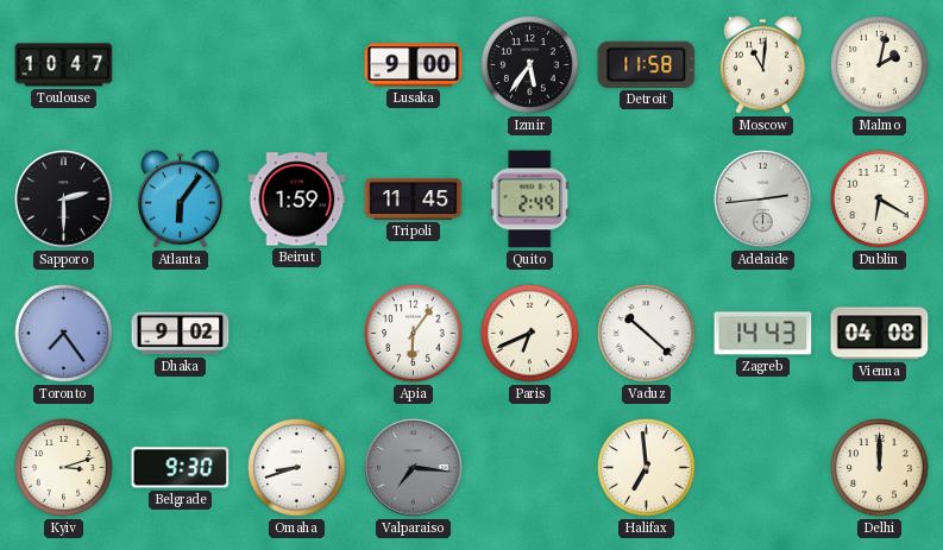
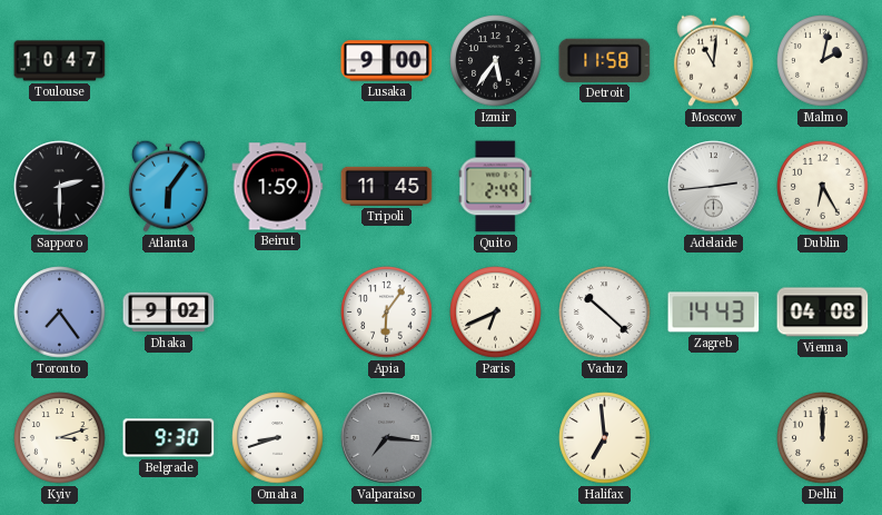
Dublin: 6:20 -> 6:25
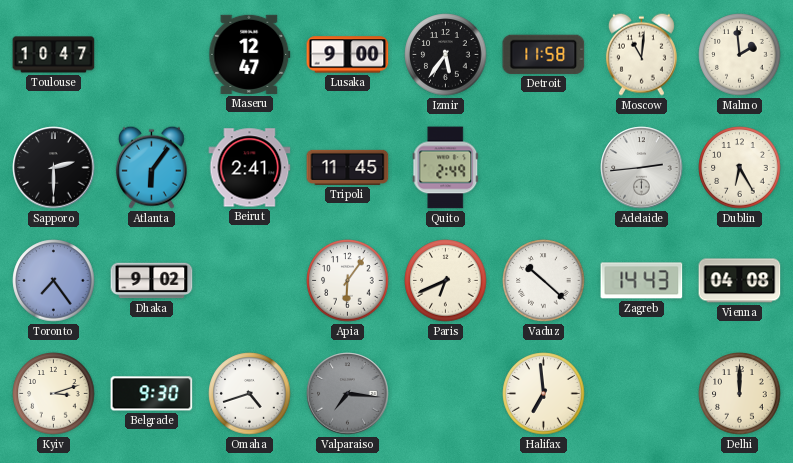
Maseru: none -> 12:47
Malmo: 2:02 -> 1:59
Beirut: 1:59 -> 2:41
Omaha: 8:42 -> 4:42
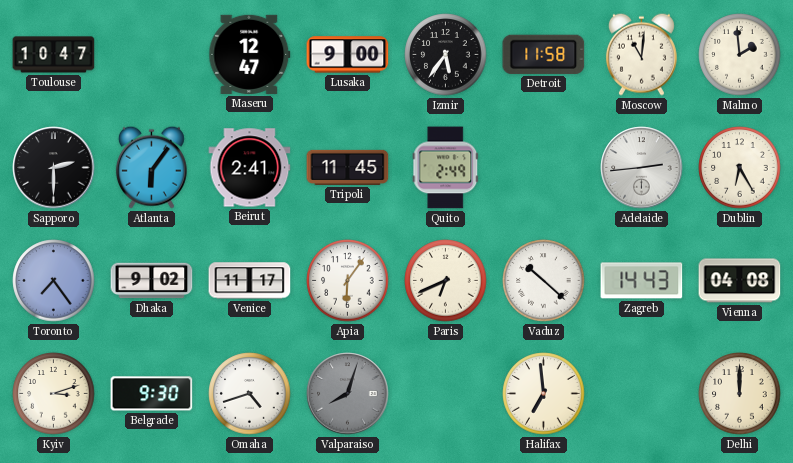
Venice: none -> 11:17
Valparaiso: 7:16 -> 8:03
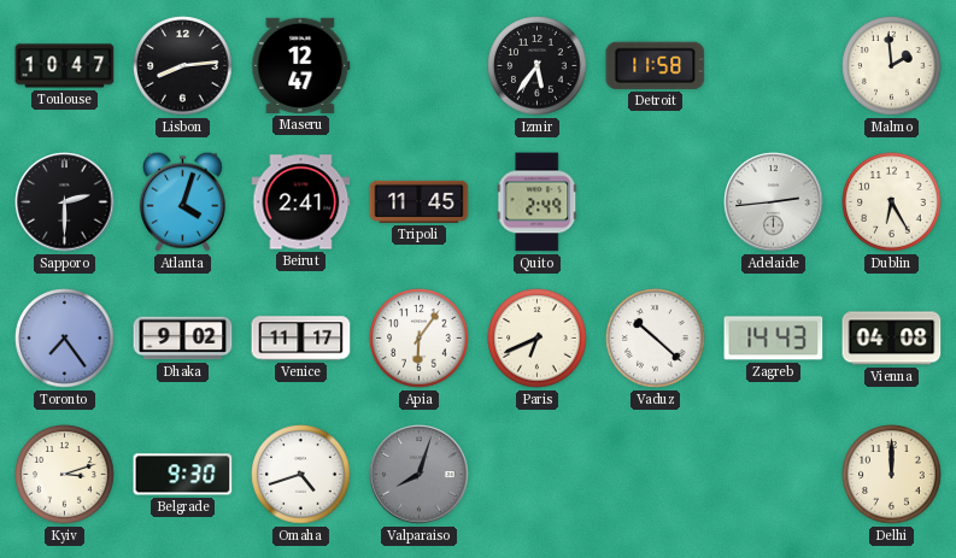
Lisbon: none -> 8:14
Lusaka: 9:00 -> none
Moscow: 11:01 -> none
Atlanta: 6:06 -> 4:03
Halifax: 6:59 -> none
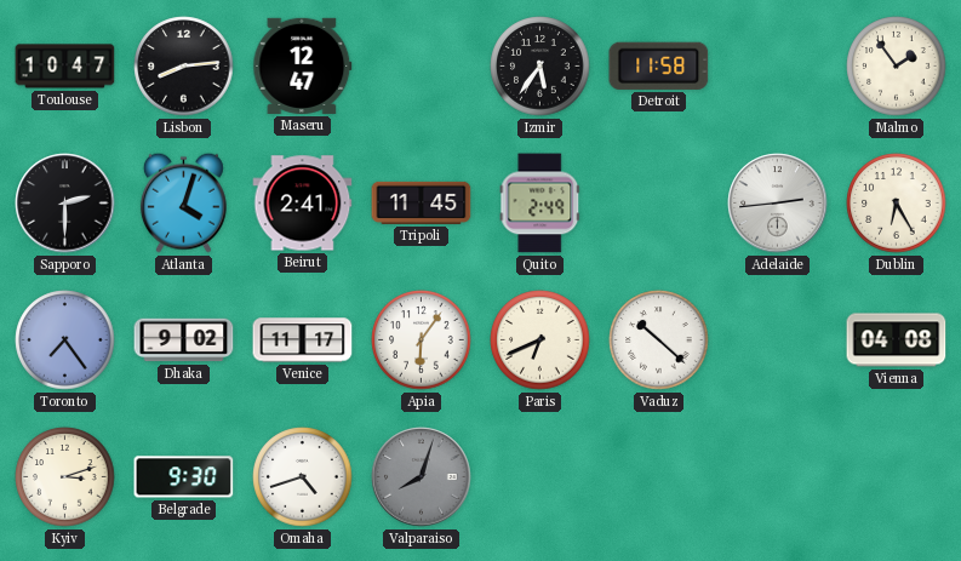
Malmo: 1:59 -> 1:54
Zagreb: 14:43 -> none
Delhi: 12:00 -> none
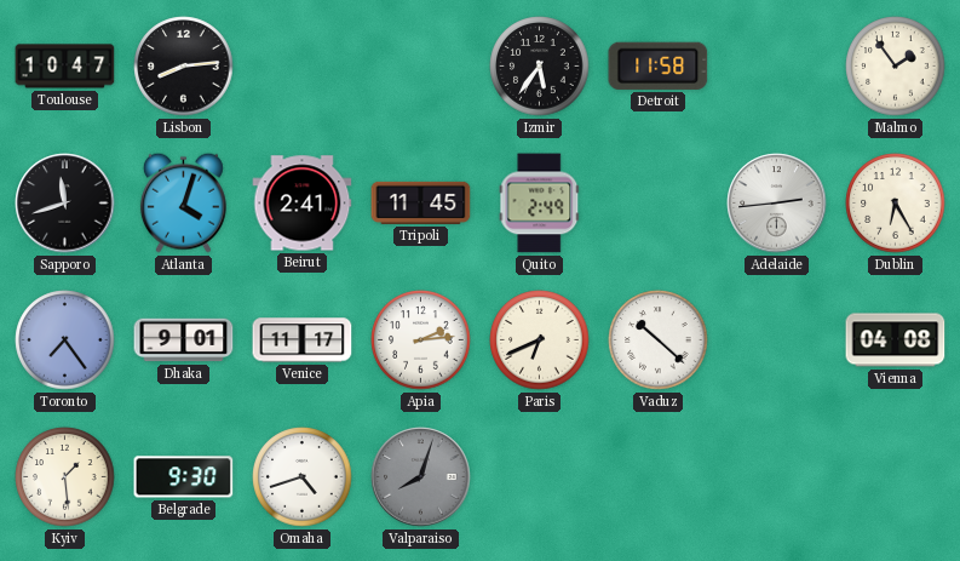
Maseru: 12:47 -> none
Sapporo: 2:30 -> 11:42
Dhaka: 9:02 -> 9:01
Apia: 6:06 -> 2:14
Kyiv: 3:12 -> 1:29
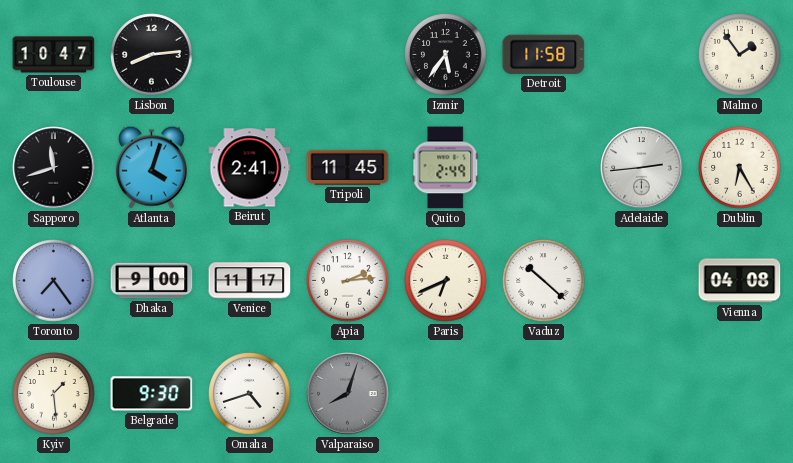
Dhaka: 9:01 -> 9:00
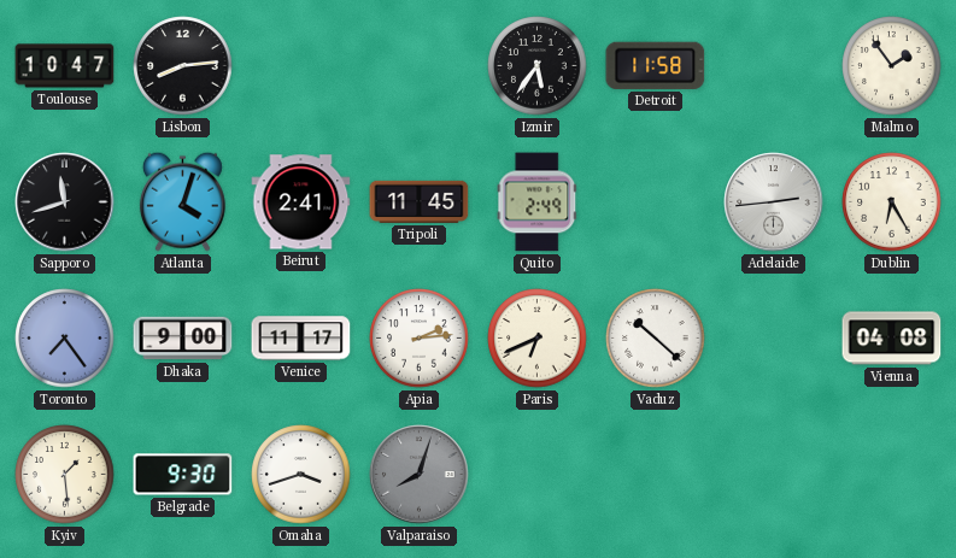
Omaha: 4:42 -> 3:42
